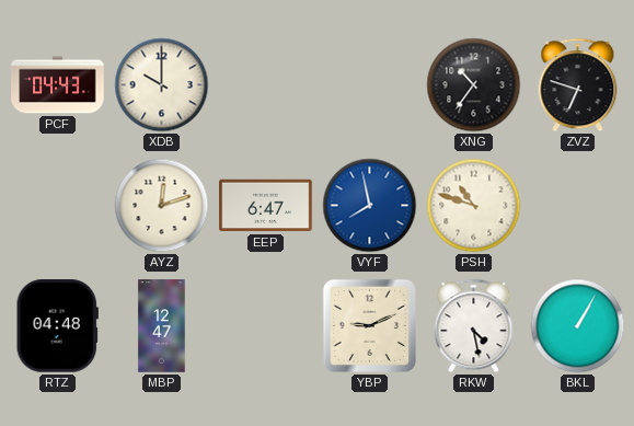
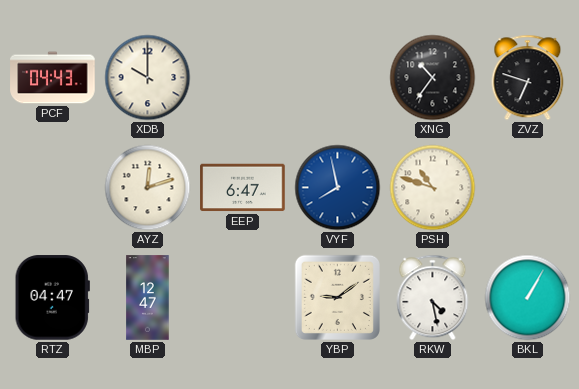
RTZ: 04:48 -> 04:47
YBP: 9:11 -> 9:09
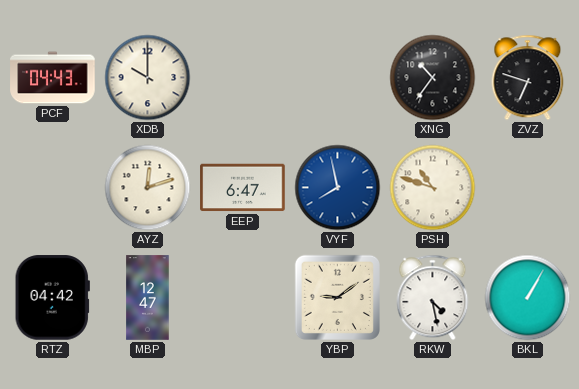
RTZ: 04:47 -> 04:42
